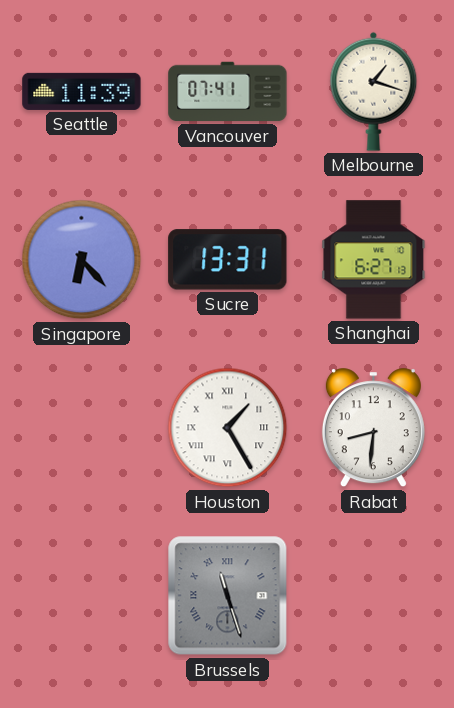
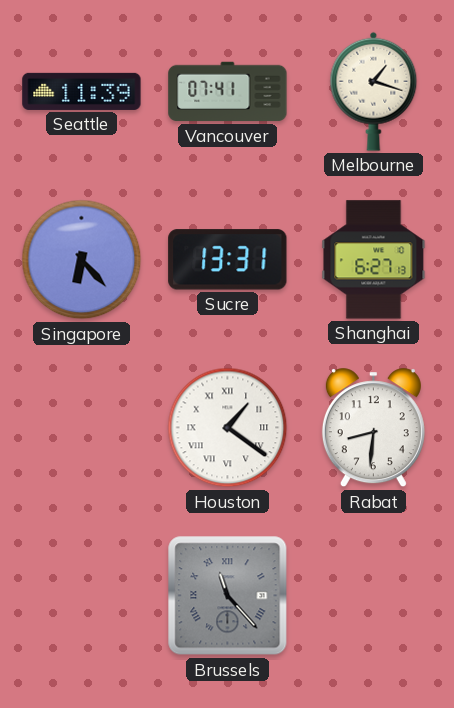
Houston: 1:25 -> 1:21
Brussels: 11:27 -> 11:23
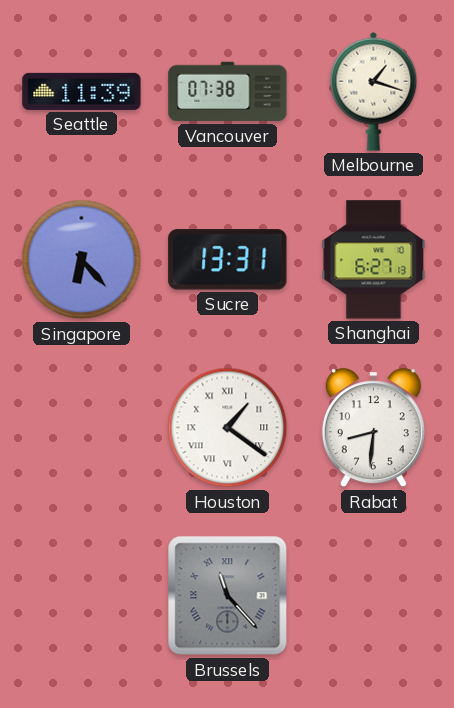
Vancouver: 07:41 -> 07:38
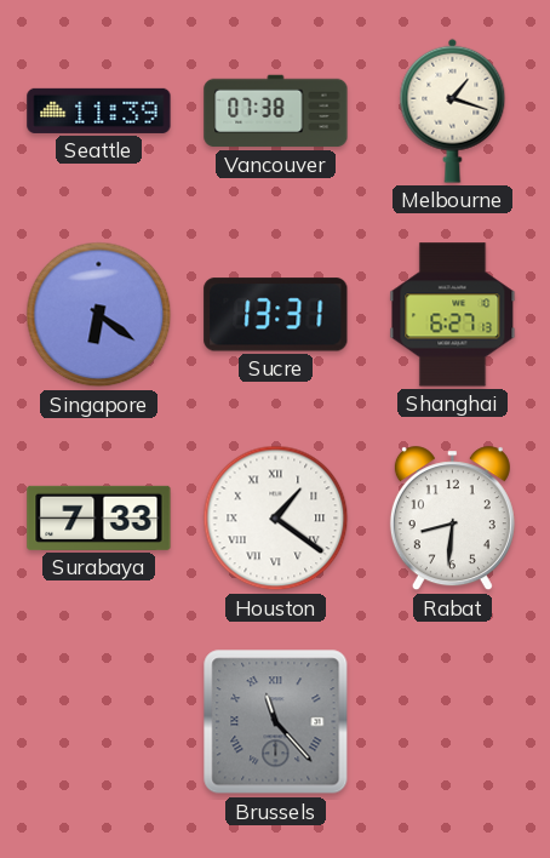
Singapore: 6:23 -> 6:21
Surabaya: none -> 7:33
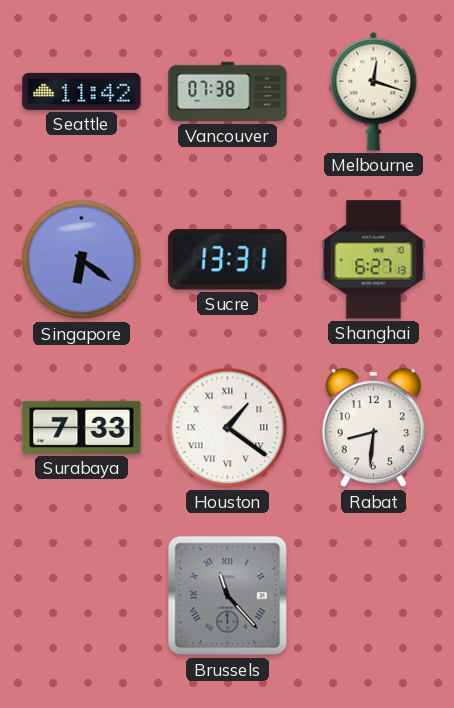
Seattle: 11:39 -> 11:42
Melbourne: 1:18 -> 12:18
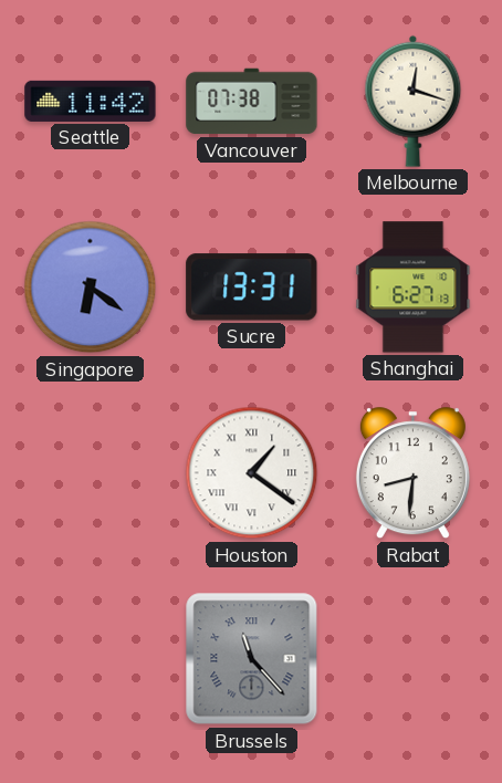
Surabaya: 7:33 -> none
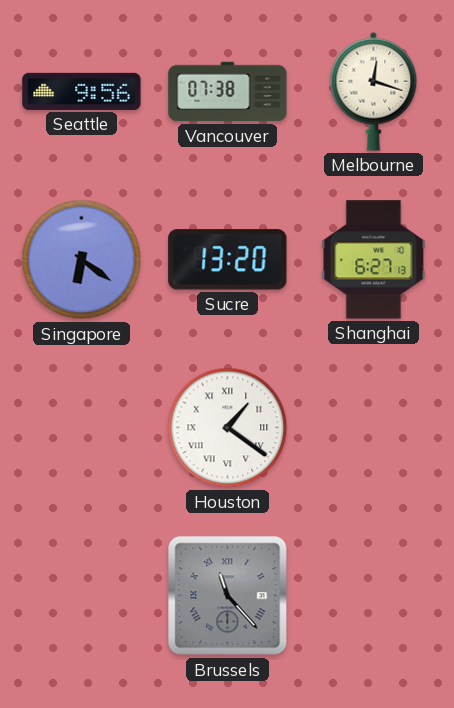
Seattle: 11:42 -> 9:56
Sucre: 13:31 -> 13:20
Rabat: 8:31 -> none
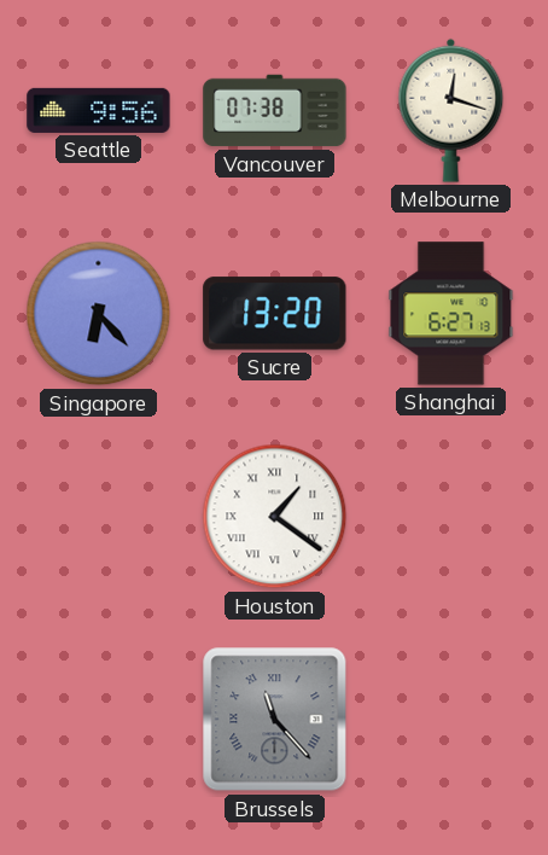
Singapore: 6:21 -> 6:23
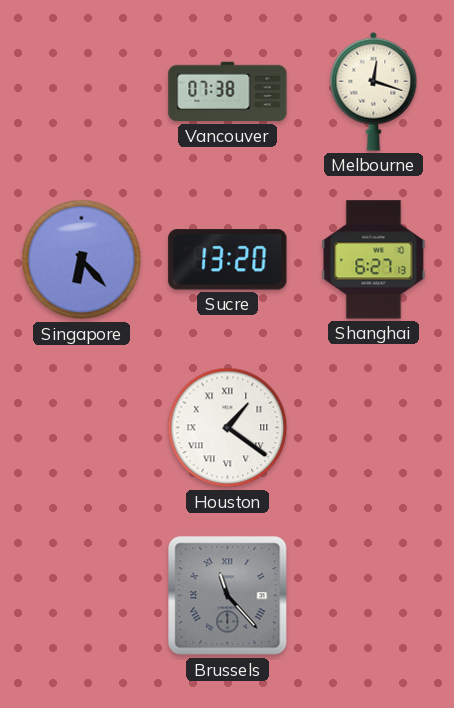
Seattle: 9:56 -> none
